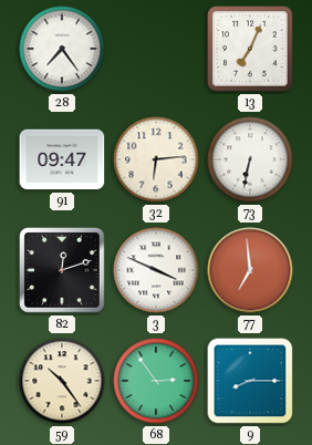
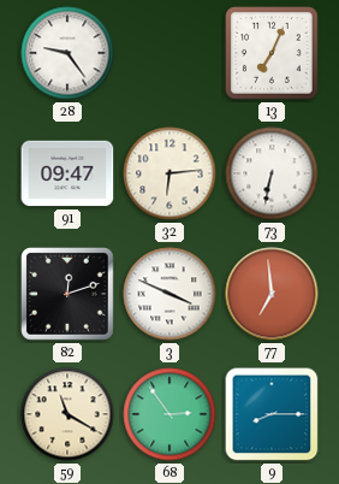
28: 7:24 -> 9:24
59: 10:24 -> 11:20
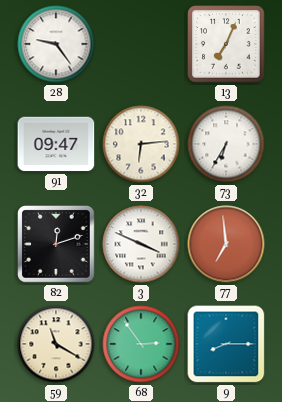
73: 6:32 -> 6:35
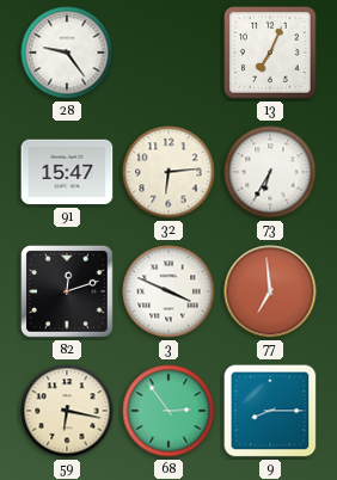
91: 09:47 -> 15:47
59: 11:20 -> 6:17
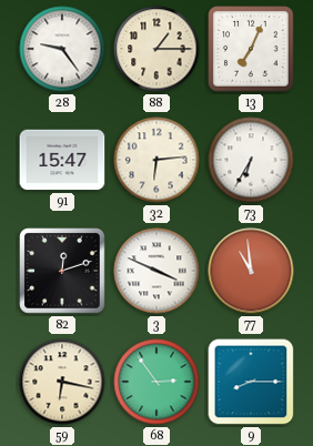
88: none -> 1:15
77: 6:59 -> 10:59
